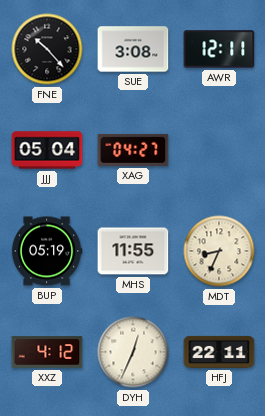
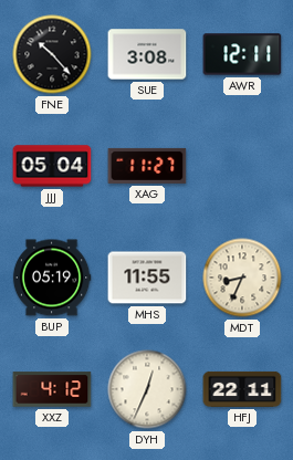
XAG: 04:27 -> 11:27
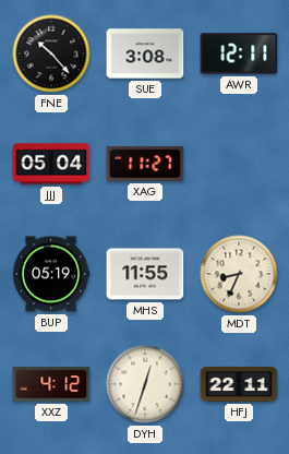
DYH: 12:34 -> 12:33
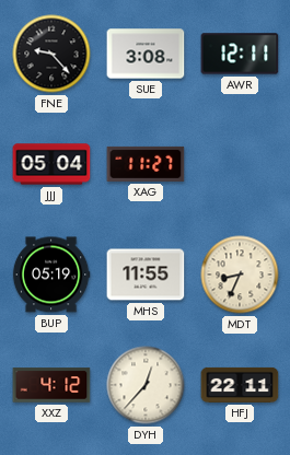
FNE: 10:23 -> 9:23
DYH: 12:33 -> 12:37
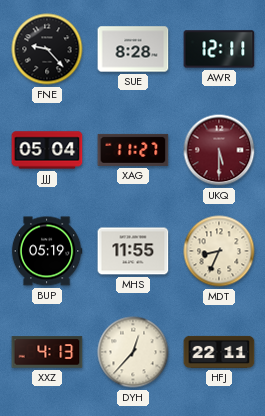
SUE: 3:08 -> 8:28
UKQ: none -> 5:30
XXZ: 4:12 -> 4:13
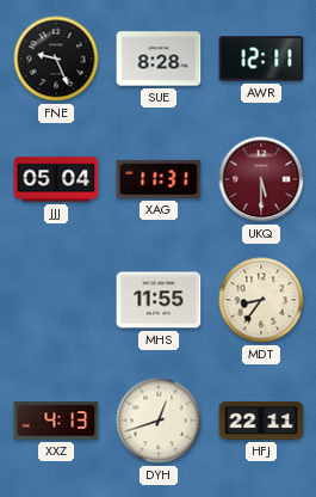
FNE: 9:23 -> 9:26
XAG: 11:27 -> 11:31
BUP: 05:19 -> none
MDT: 8:34 -> 8:36
DYH: 12:37 -> 12:42
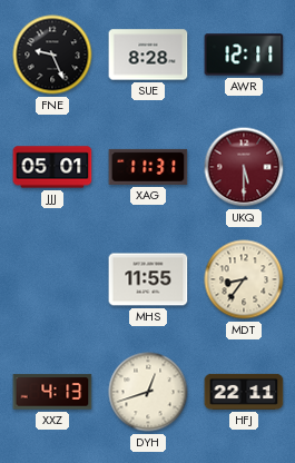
JJJ: 05:04 -> 05:01
